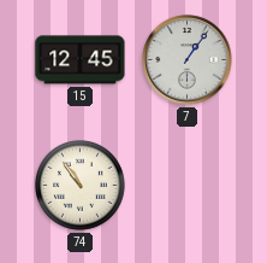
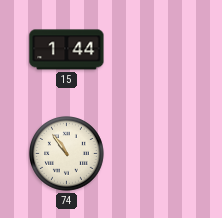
15: 12:45 -> 1:44
7: 1:06 -> none
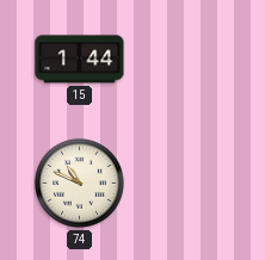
74: 10:54 -> 10:49
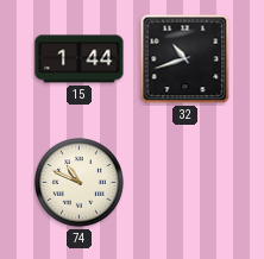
32: none -> 10:42
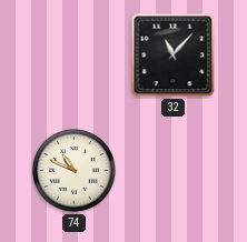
15: 1:44 -> none
32: 10:42 -> 11:07
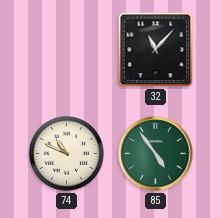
85: none -> 4:54
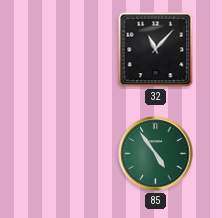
74: 10:49 -> none
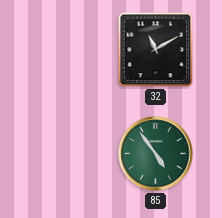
32: 11:07 -> 11:10
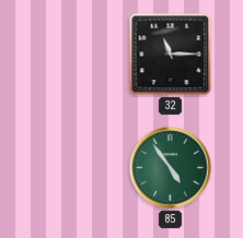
32: 11:10 -> 11:15
